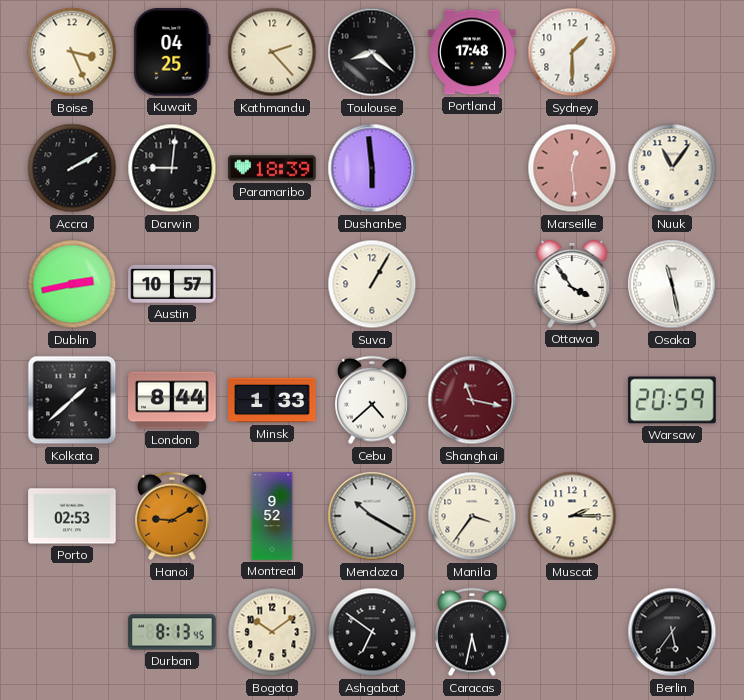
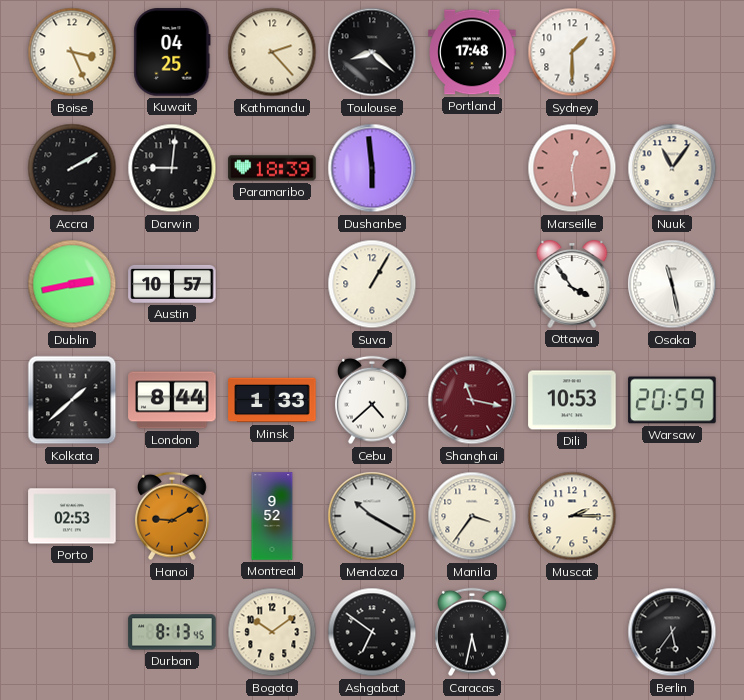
Dili: none -> 10:53
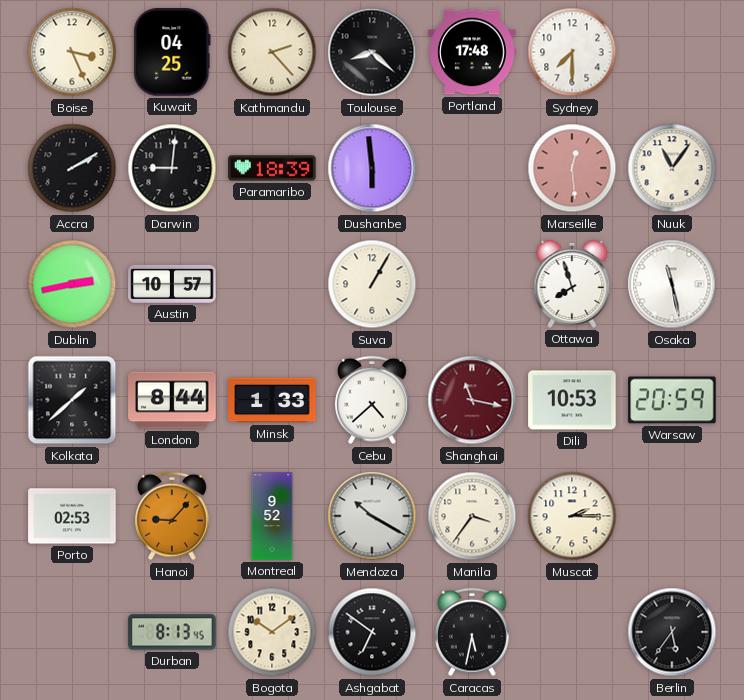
Sydney: 1:30 -> 7:30
Ottawa: 3:54 -> 7:57
Hanoi: 9:10 -> 9:07
